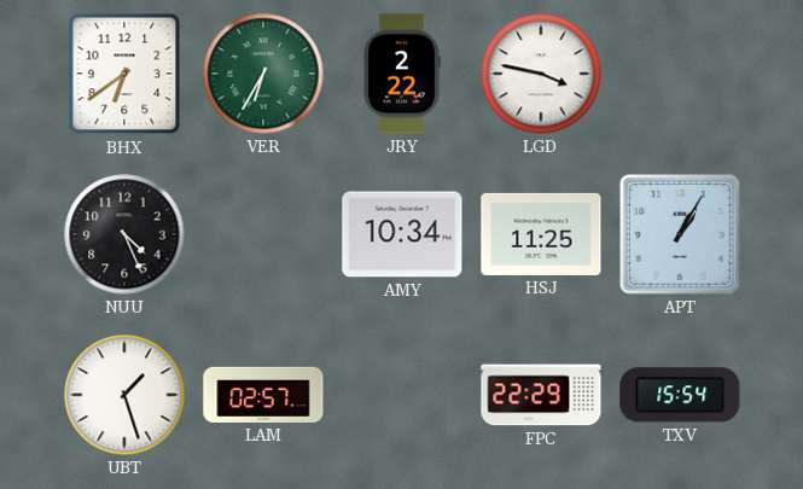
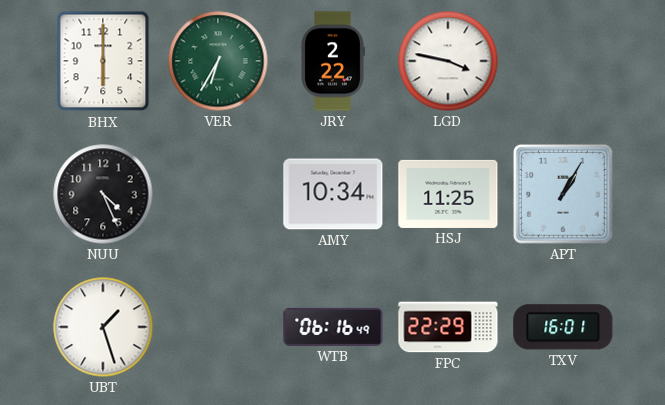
BHX: 6:39 -> 6:00
LAM: 02:57 -> none
WTB: none -> 06:16
TXV: 15:54 -> 16:01
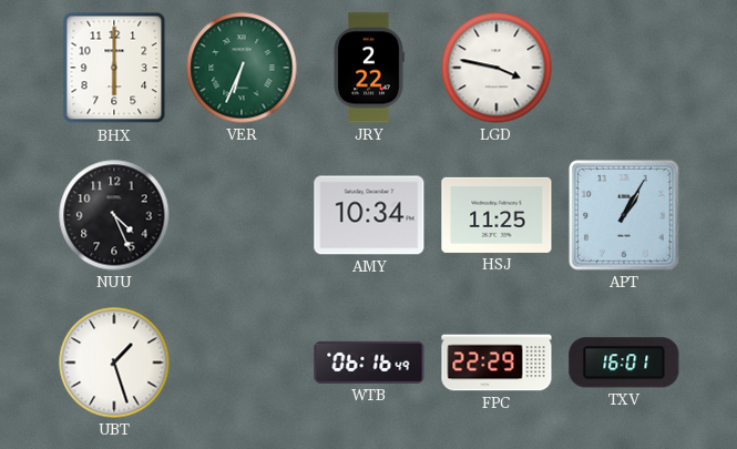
VER: 6:35 -> 6:34
